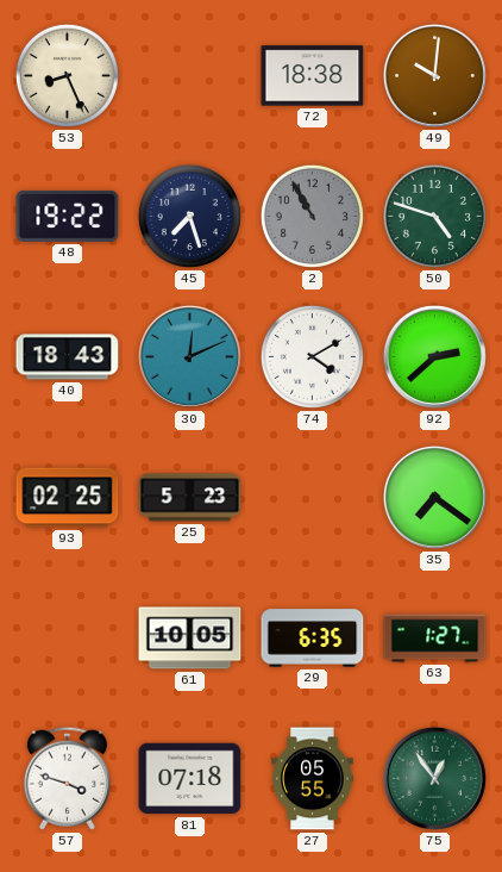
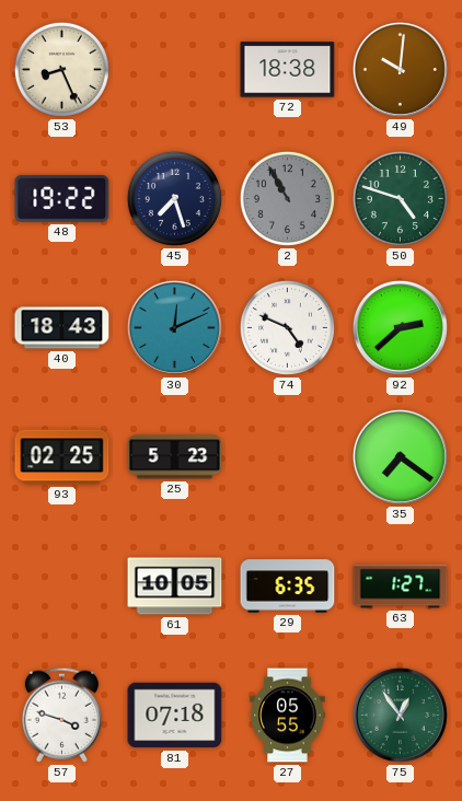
74: 4:10 -> 4:49
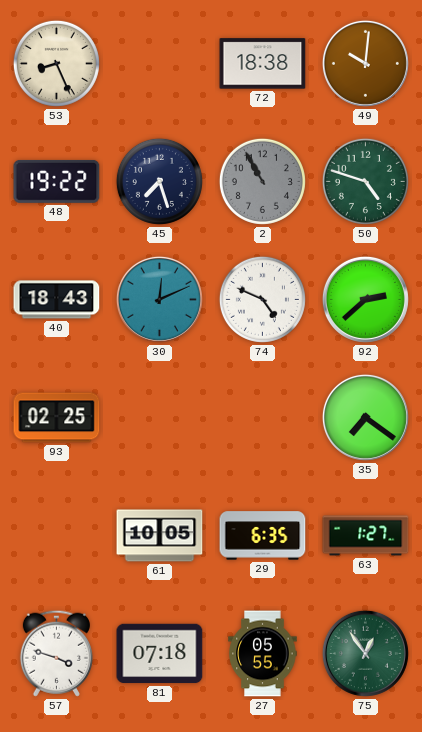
25: 5:23 -> none
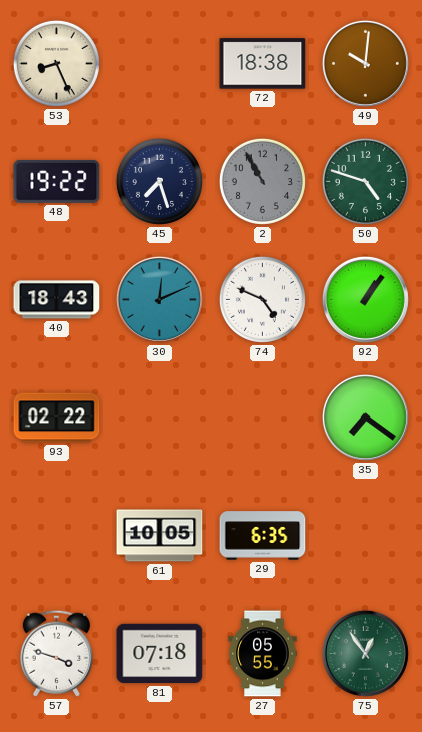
92: 2:38 -> 1:06
93: 02:25 -> 02:22
63: 1:27 -> none
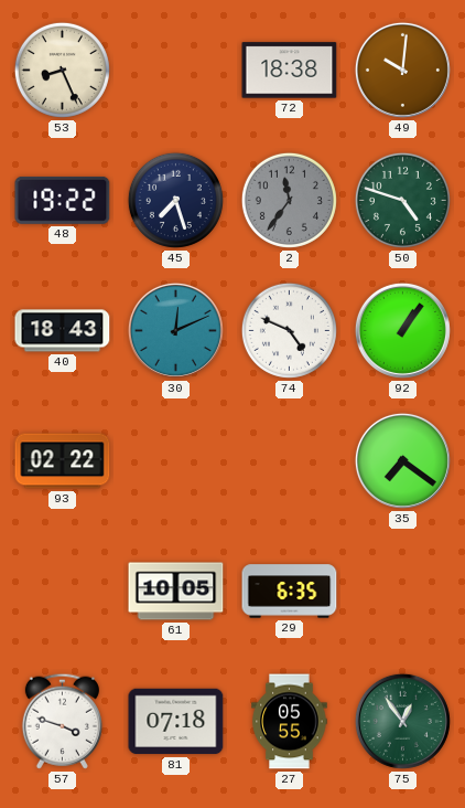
2: 10:55 -> 11:36
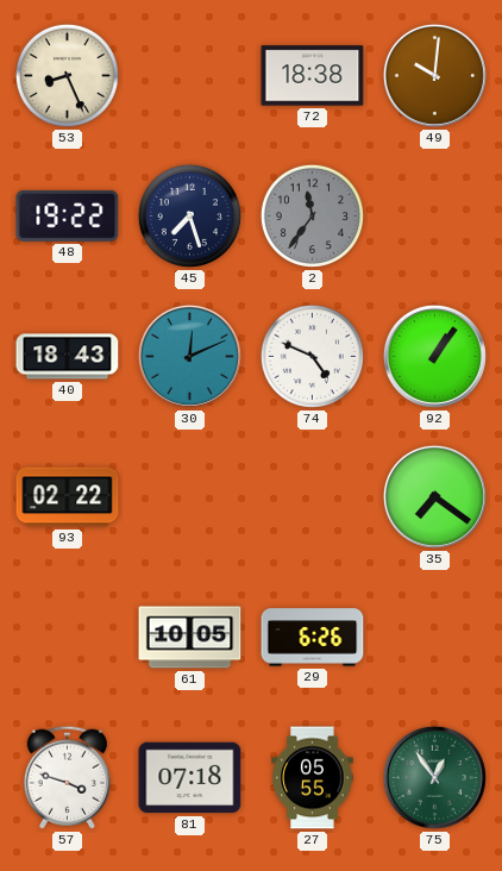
50: 4:48 -> none
29: 6:35 -> 6:26
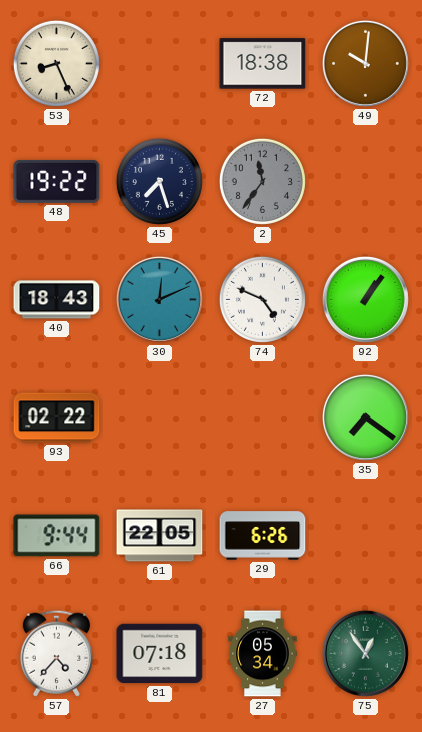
66: none -> 9:44
61: 10:05 -> 22:05
57: 3:48 -> 4:37
27: 05:55 -> 05:34
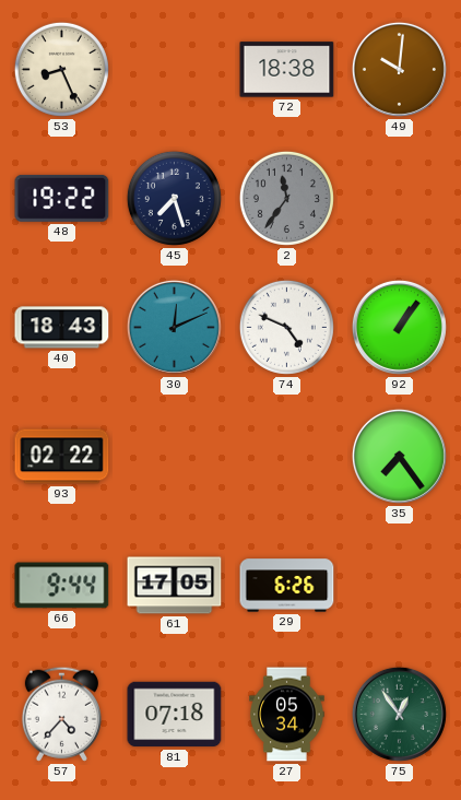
35: 7:21 -> 7:24
61: 22:05 -> 17:05
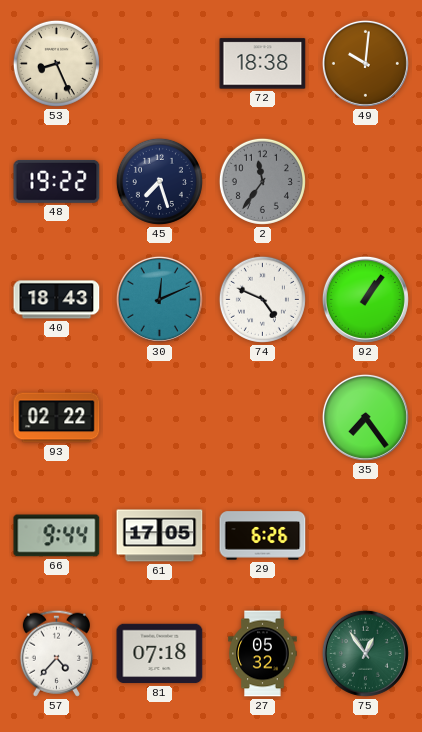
27: 05:34 -> 05:32
